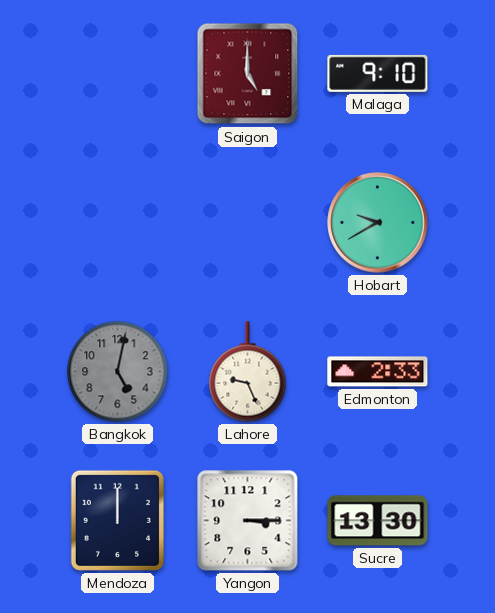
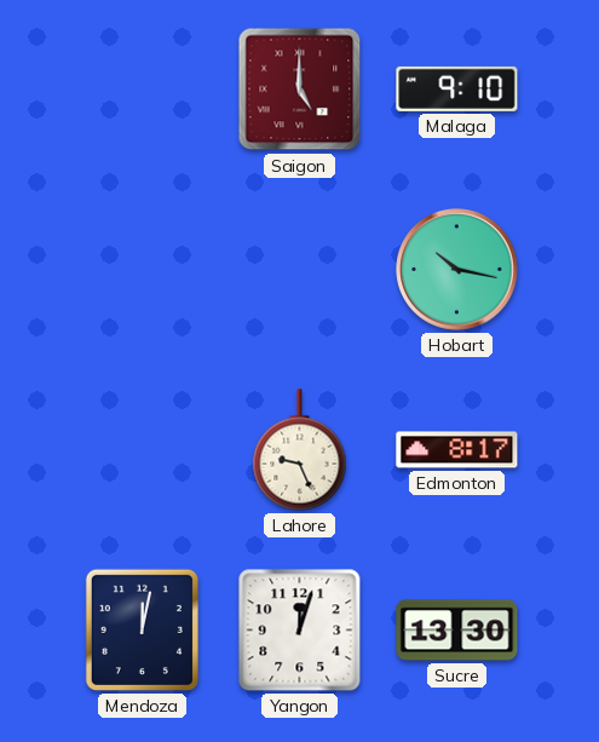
Hobart: 9:40 -> 10:17
Bangkok: 5:02 -> none
Edmonton: 2:33 -> 8:17
Mendoza: 12:00 -> 12:02
Yangon: 3:15 -> 12:03
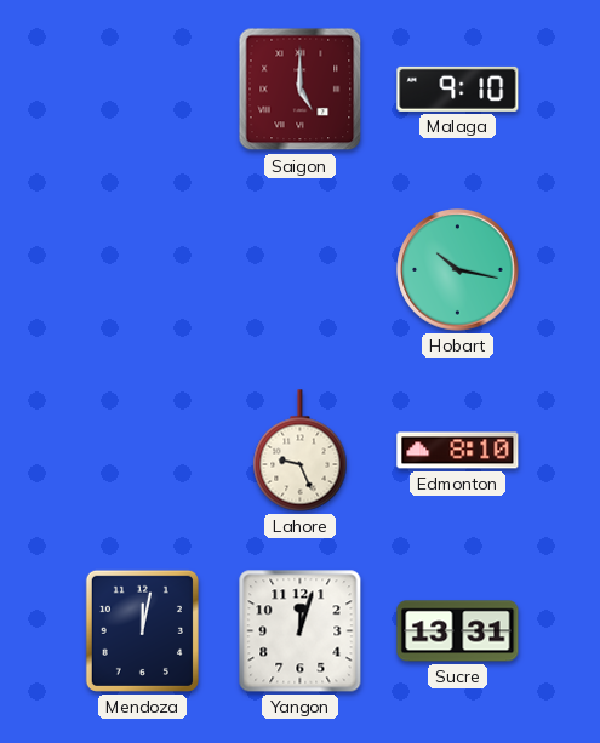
Edmonton: 8:17 -> 8:10
Sucre: 13:30 -> 13:31
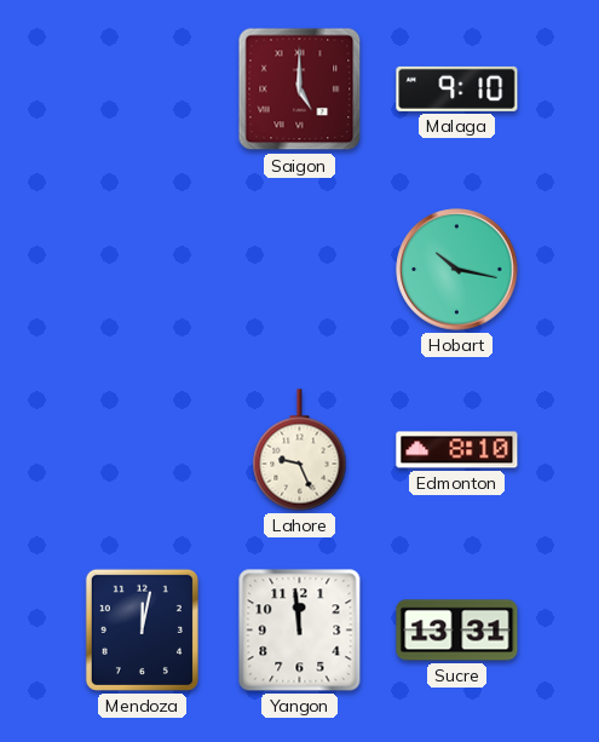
Yangon: 12:03 -> 11:59
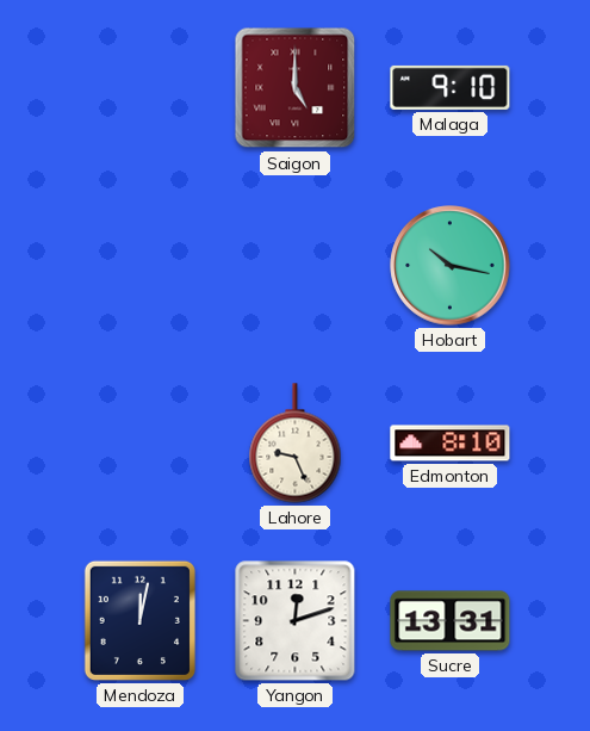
Yangon: 11:59 -> 12:12
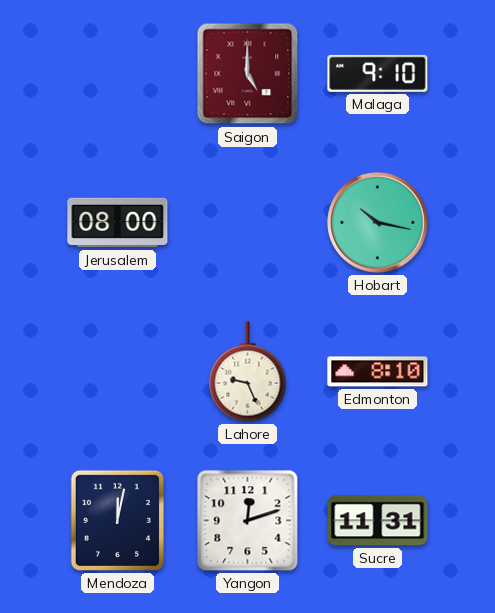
Jerusalem: none -> 08:00
Sucre: 13:31 -> 11:31
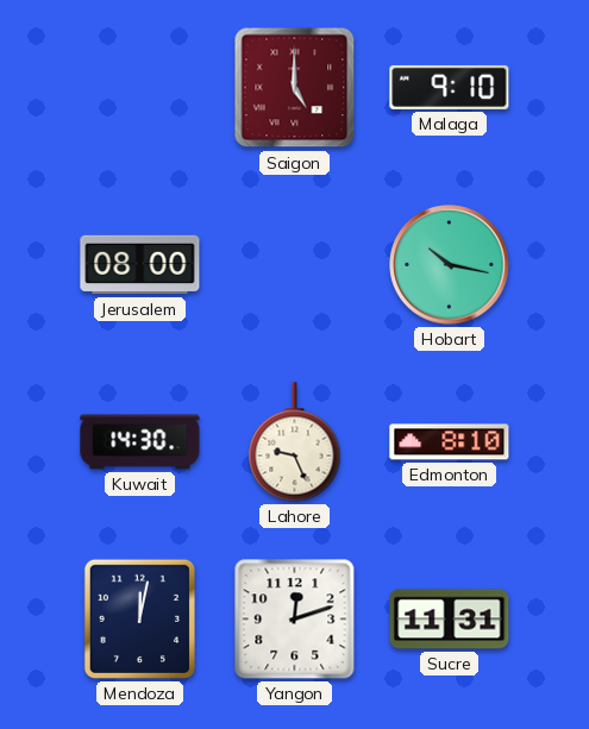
Kuwait: none -> 14:30
